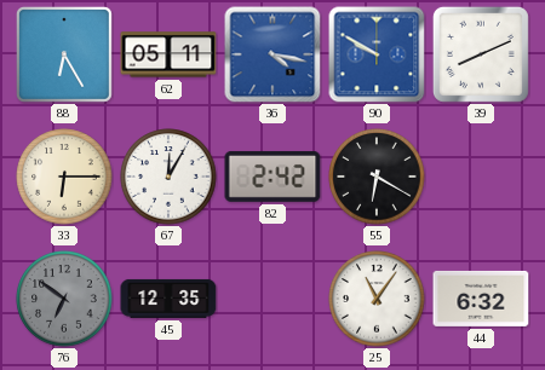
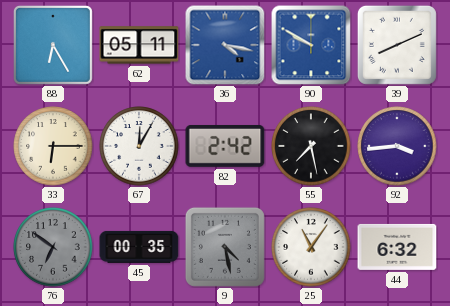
55: 6:20 -> 7:28
92: none -> 3:44
45: 12:35 -> 00:35
9: none -> 4:28
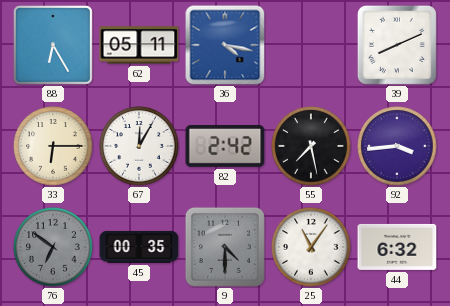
90: 9:50 -> none
9: 4:28 -> 4:30
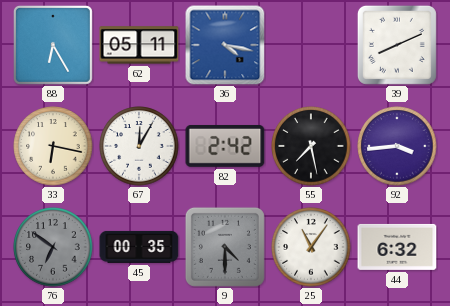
33: 6:15 -> 6:17
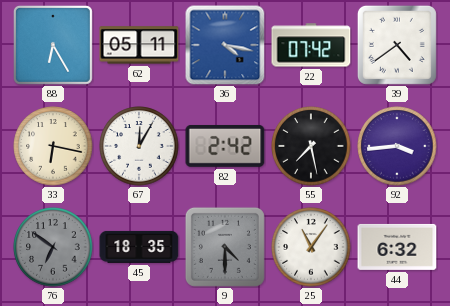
22: none -> 07:42
39: 8:11 -> 4:39
45: 00:35 -> 18:35
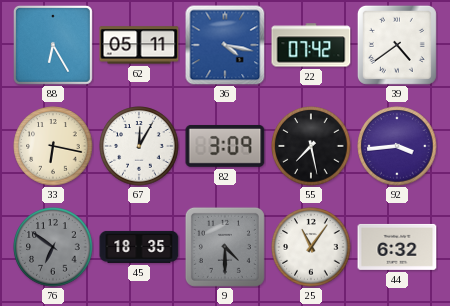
82: 2:42 -> 3:09
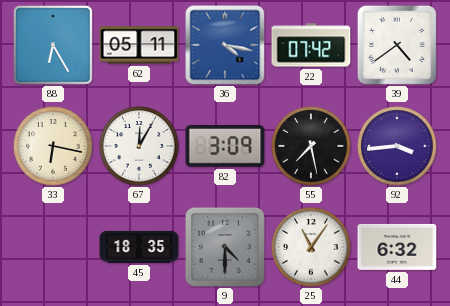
76: 6:51 -> none
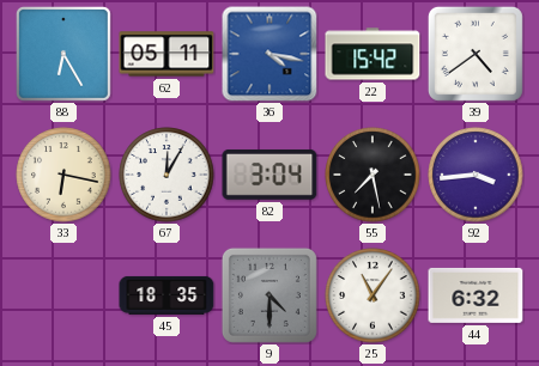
22: 07:42 -> 15:42
82: 3:09 -> 3:04
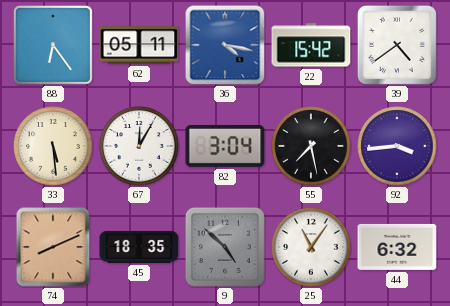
88: 6:25 -> 6:24
33: 6:17 -> 5:29
74: none -> 8:11
9: 4:30 -> 4:52
